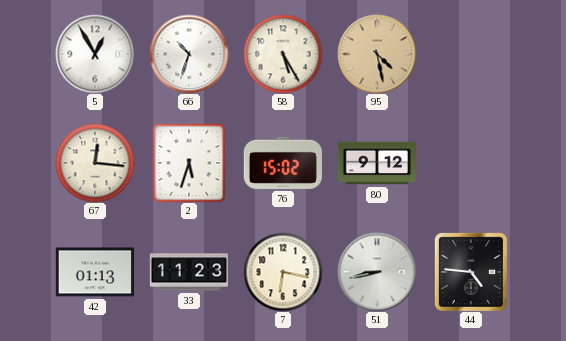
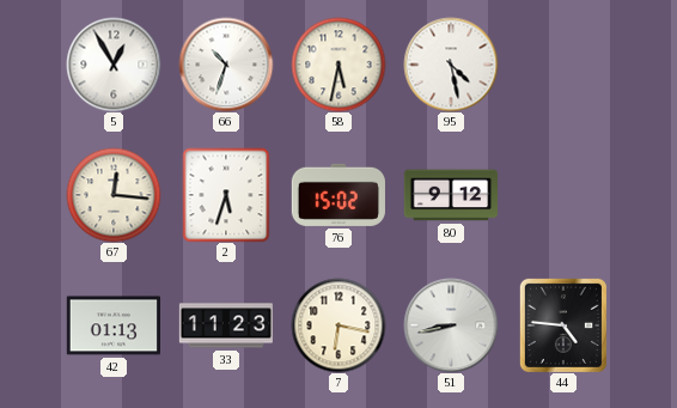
58: 5:25 -> 5:32
95 dial: champagne -> white
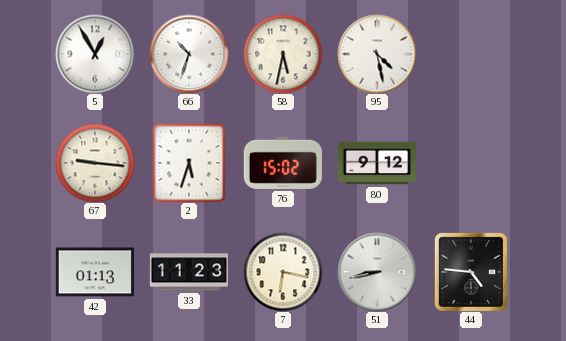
67: 12:16 -> 9:16
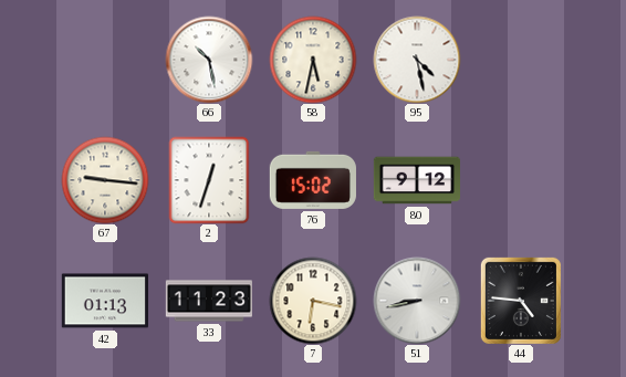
5: 12:55 -> none
66: 10:33 -> 10:28
2: 5:33 -> 12:33
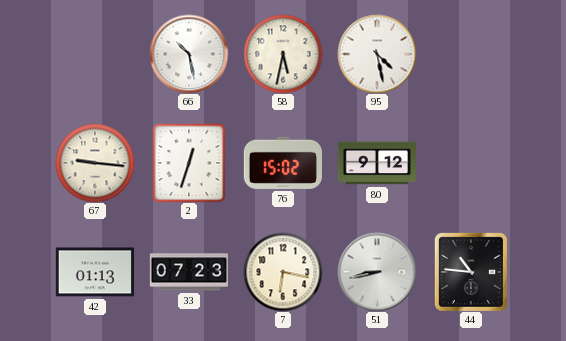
33: 11:23 -> 07:23
44: 4:46 -> 10:46
